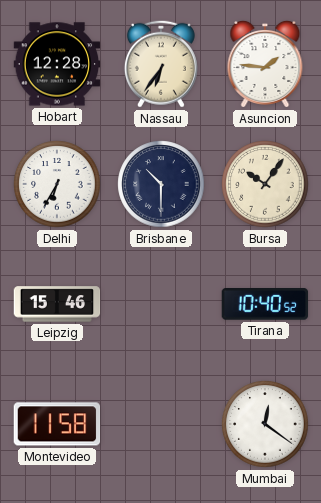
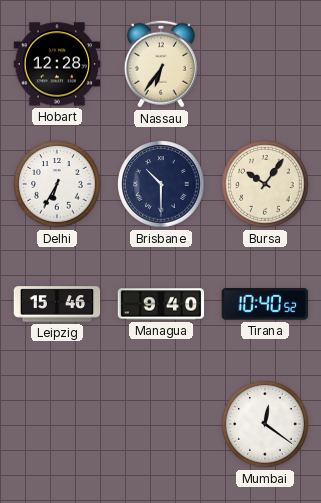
Asuncion: 1:46 -> none
Managua: none -> 9:40
Montevideo: 11:58 -> none
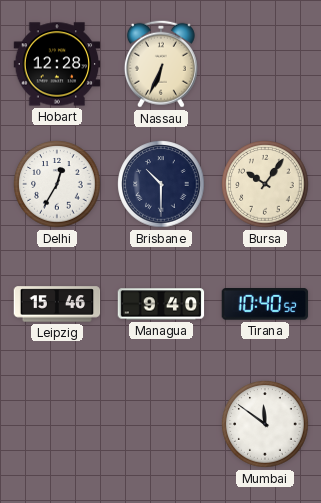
Nassau: 6:36 -> 6:34
Delhi: 6:35 -> 12:35
Mumbai: 12:21 -> 11:51
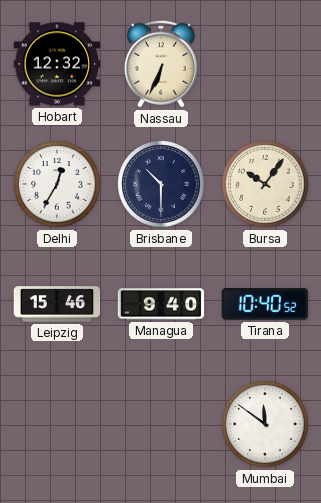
Hobart: 12:28 -> 12:32
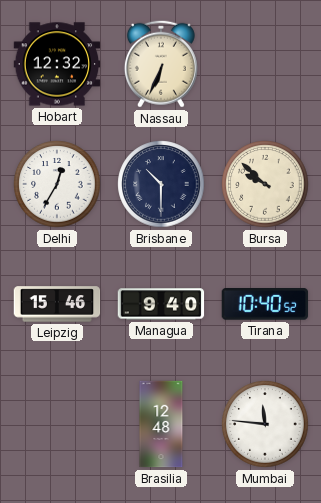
Bursa: 10:06 -> 9:52
Brasilia: none -> 12:48
Mumbai: 11:51 -> 11:46
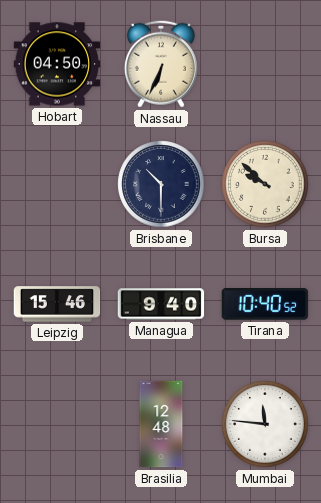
Hobart: 12:32 -> 04:50
Delhi: 12:35 -> none
